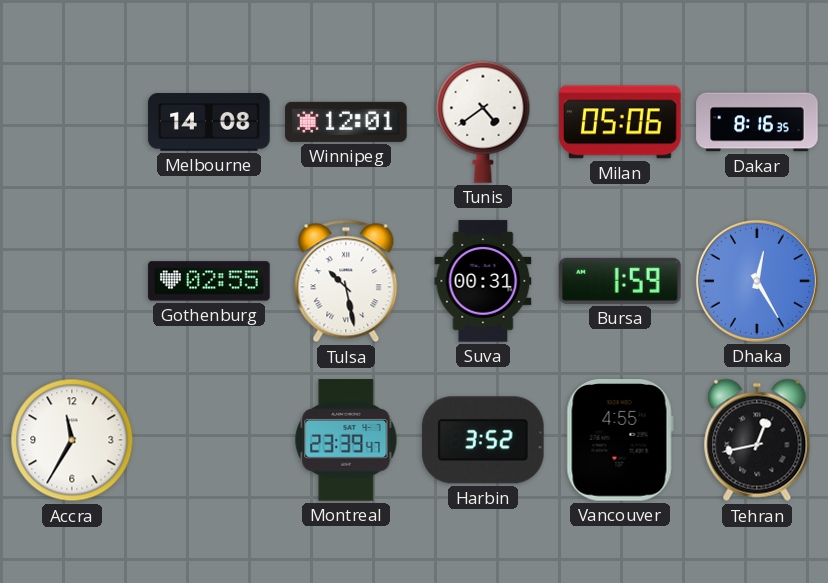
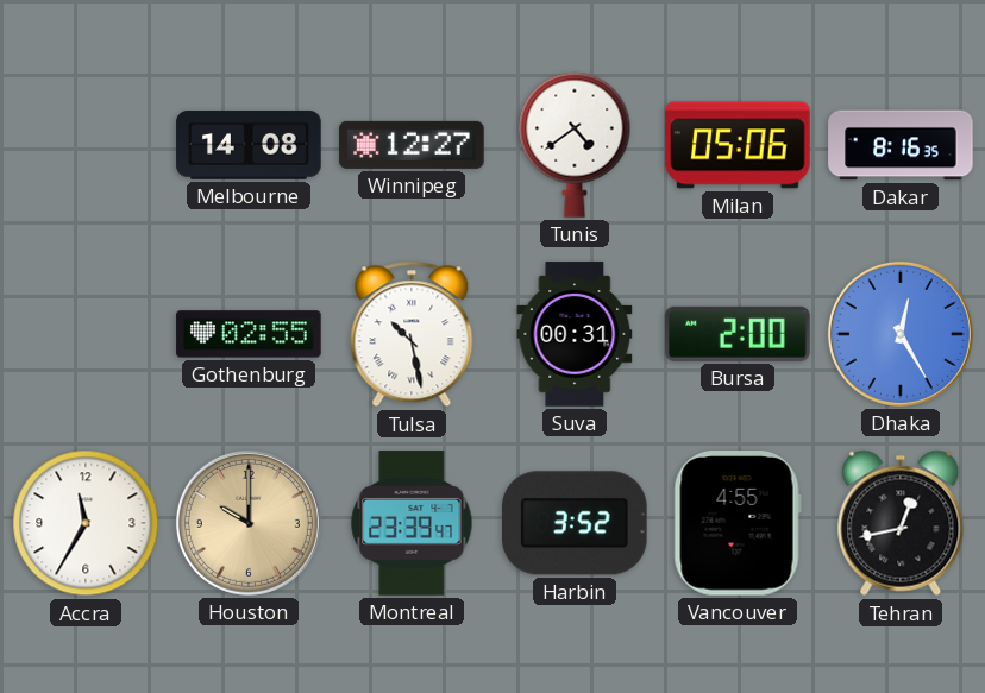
Winnipeg: 12:01 -> 12:27
Bursa: 1:59 -> 2:00
Houston: none -> 10:00
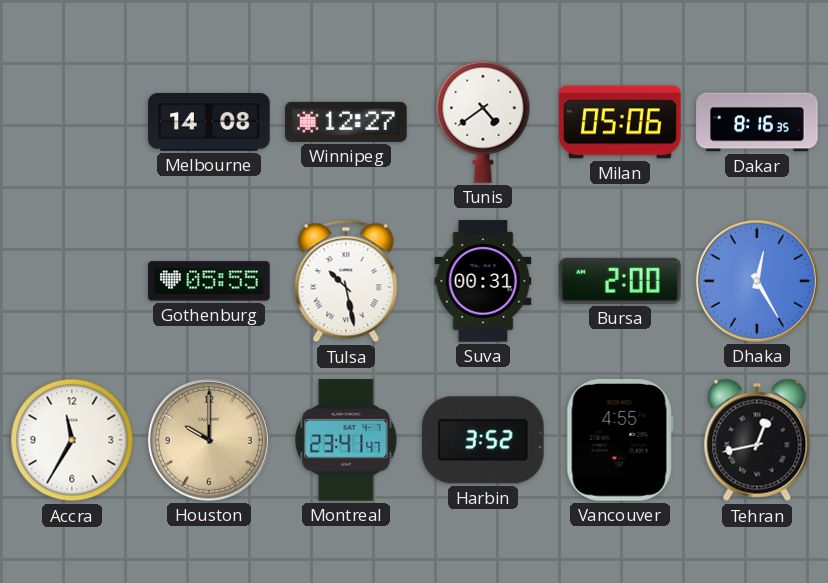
Gothenburg: 02:55 -> 05:55
Montreal: 23:39 -> 23:41
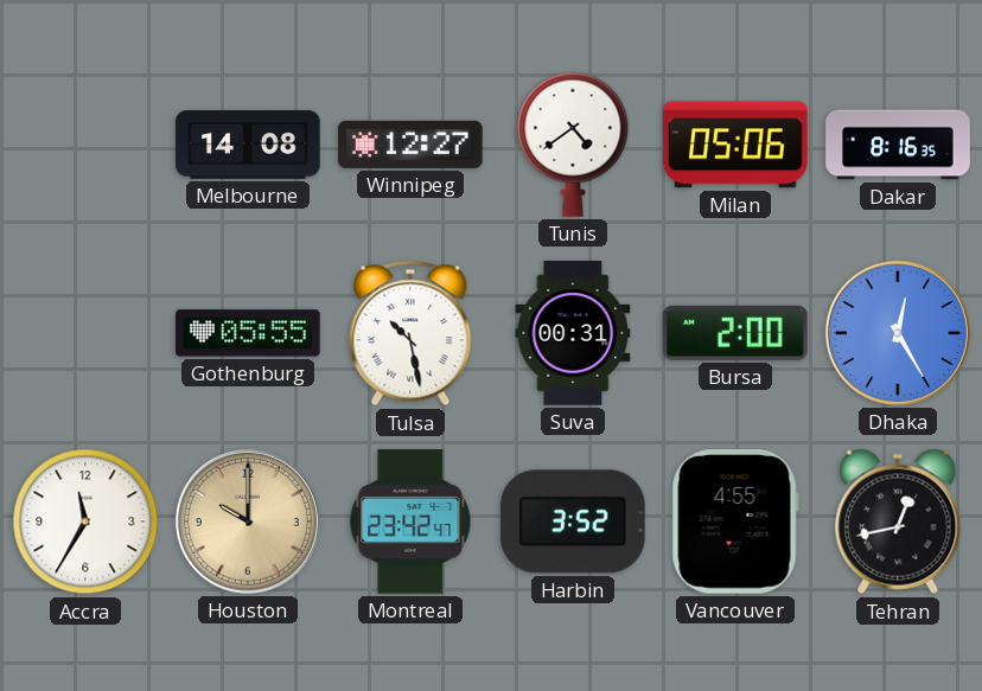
Montreal: 23:41 -> 23:42
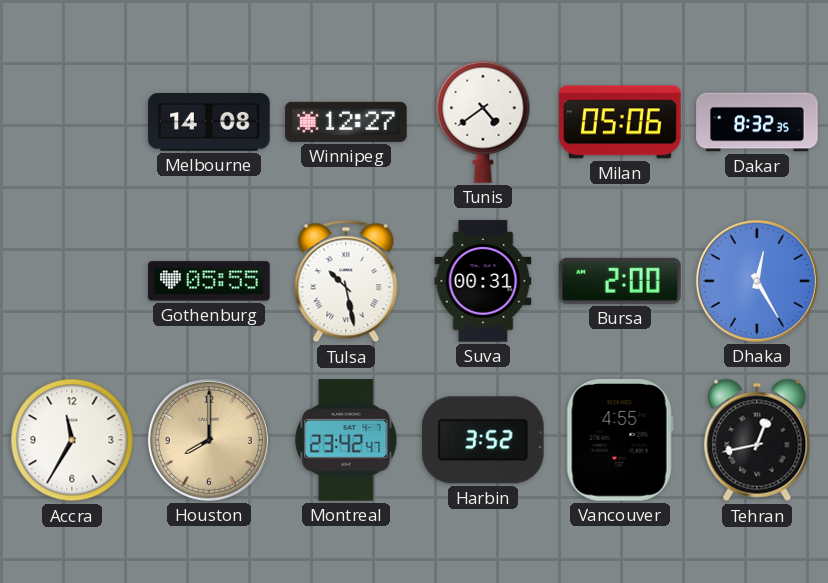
Dakar: 8:16 -> 8:32
Houston: 10:00 -> 8:00
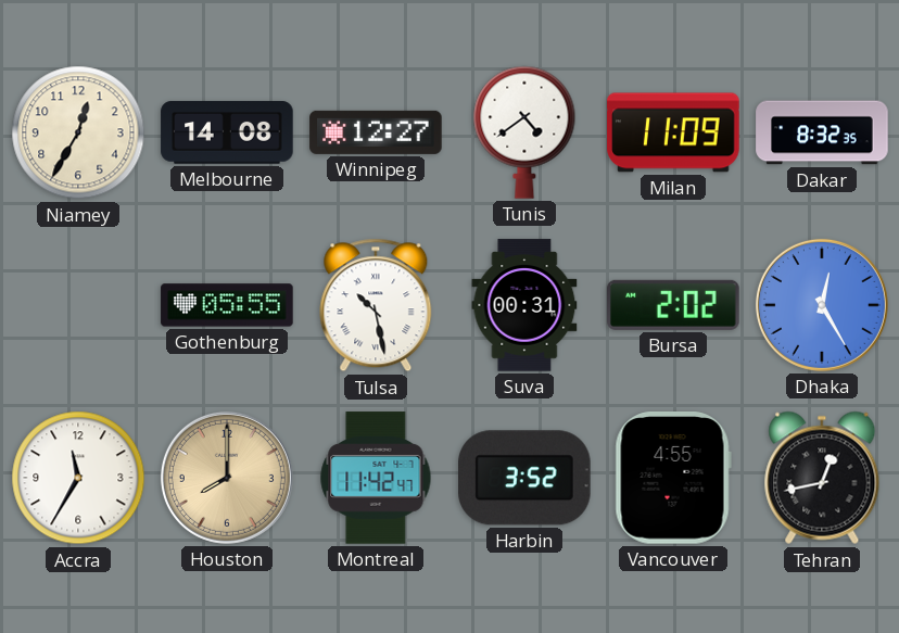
Niamey: none -> 12:35
Milan: 05:06 -> 11:09
Bursa: 2:00 -> 2:02
Montreal: 23:42 -> 11:42
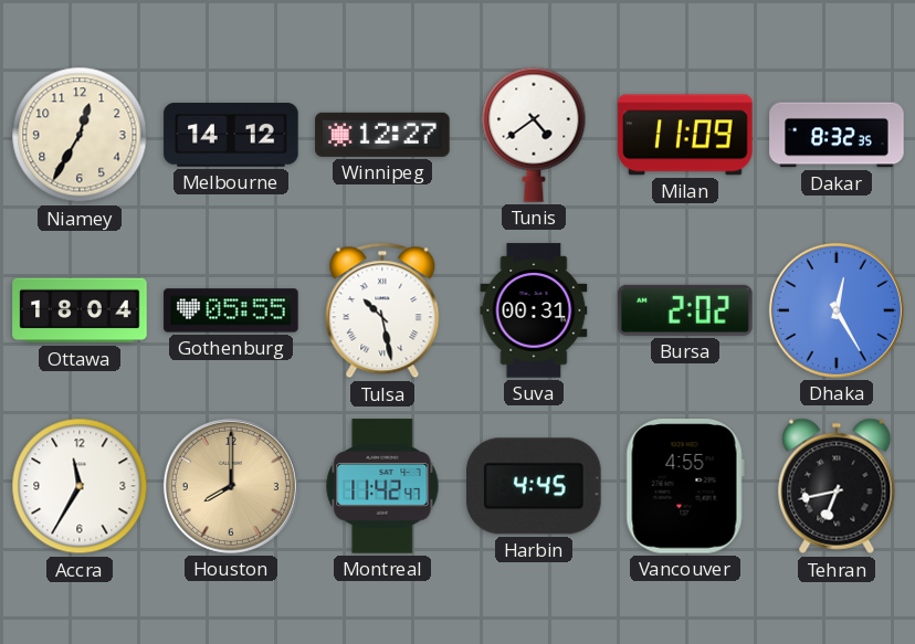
Melbourne: 14:08 -> 14:12
Ottawa: none -> 18:04
Harbin: 3:52 -> 4:45
Tehran: 12:43 -> 6:43
